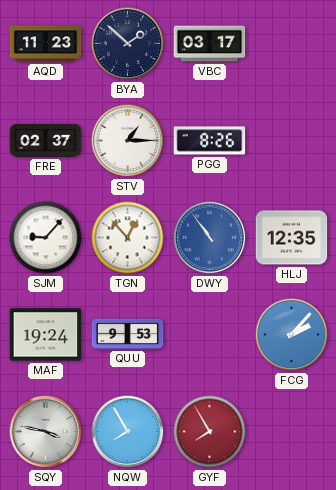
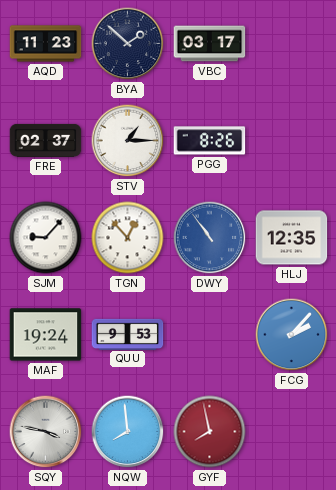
NQW: 7:55 -> 7:59
GYF: 7:55 -> 7:58
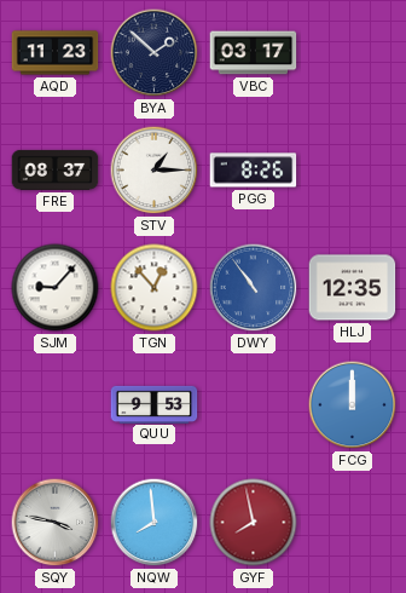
FRE: 02:37 -> 08:37
MAF: 19:24 -> none
FCG: 2:07 -> 12:00
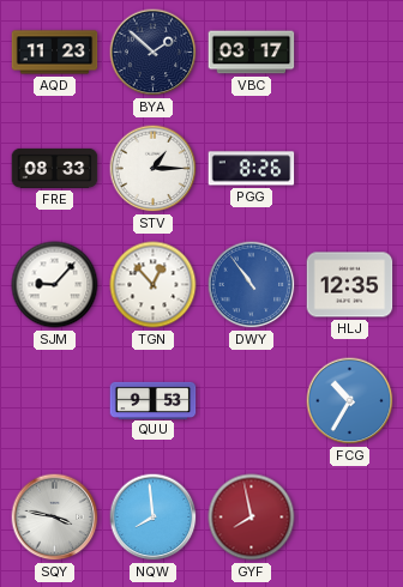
FRE: 08:37 -> 08:33
FCG: 12:00 -> 10:35
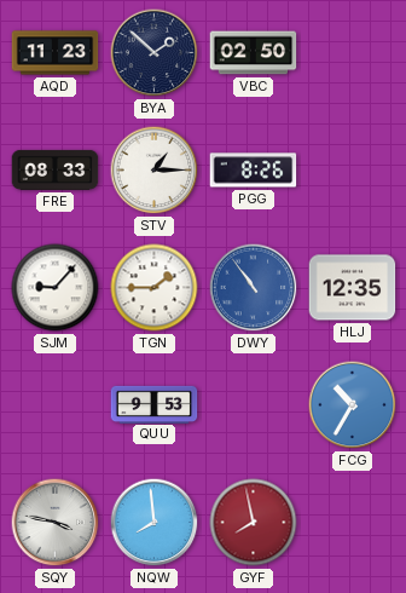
VBC: 03:17 -> 02:50
TGN: 12:53 -> 1:45
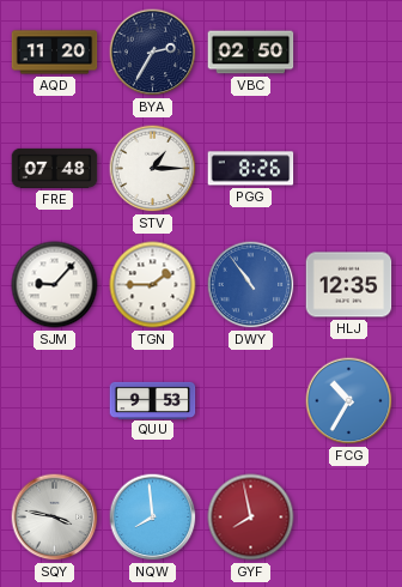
AQD: 11:23 -> 11:20
BYA: 1:52 -> 2:35
FRE: 08:33 -> 07:48
